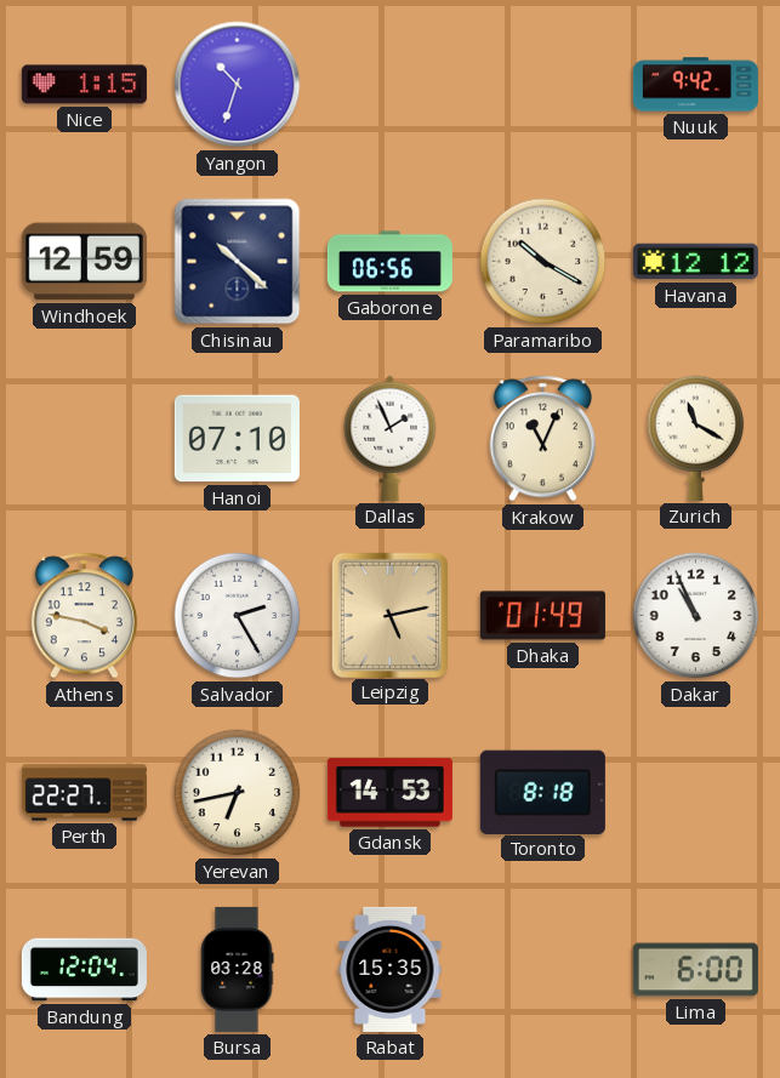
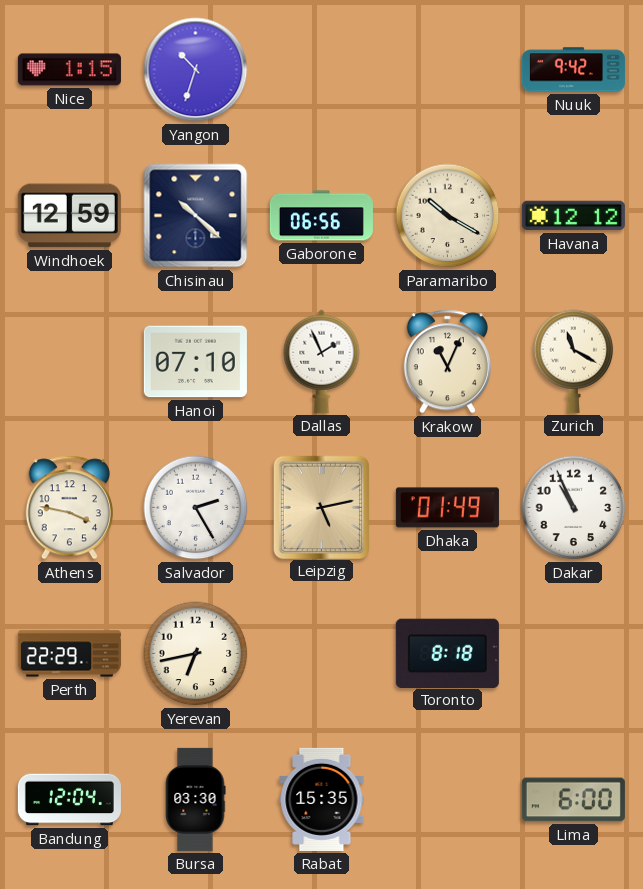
Perth: 22:27 -> 22:29
Gdansk: 14:53 -> none
Bursa: 03:28 -> 03:30
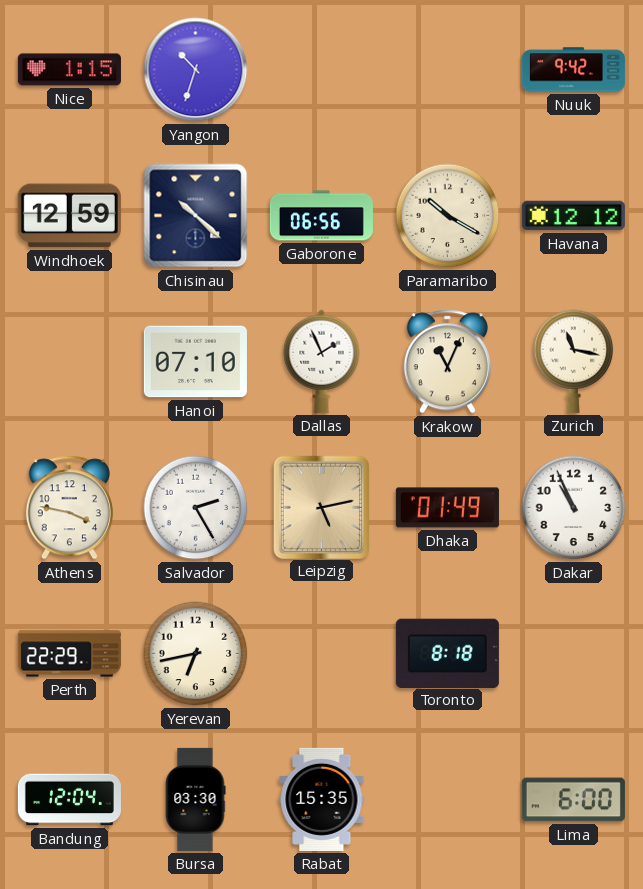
Zurich: 11:20 -> 11:17
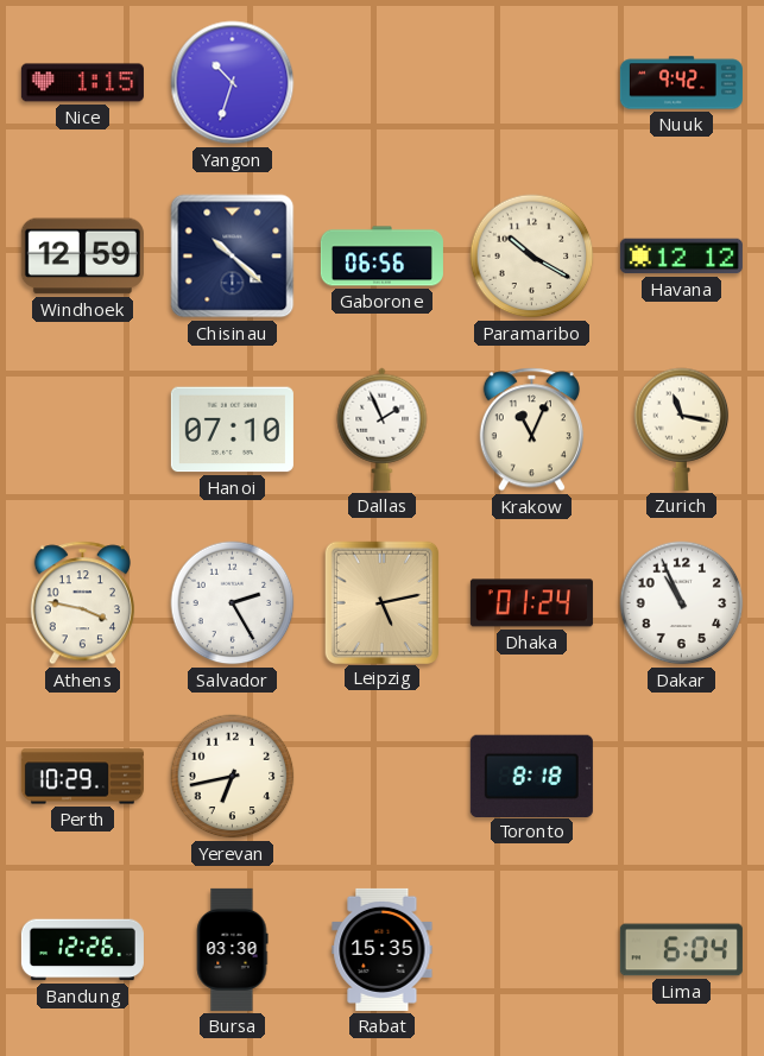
Dhaka: 01:49 -> 01:24
Perth: 22:29 -> 10:29
Bandung: 12:04 -> 12:26
Lima: 6:00 -> 6:04
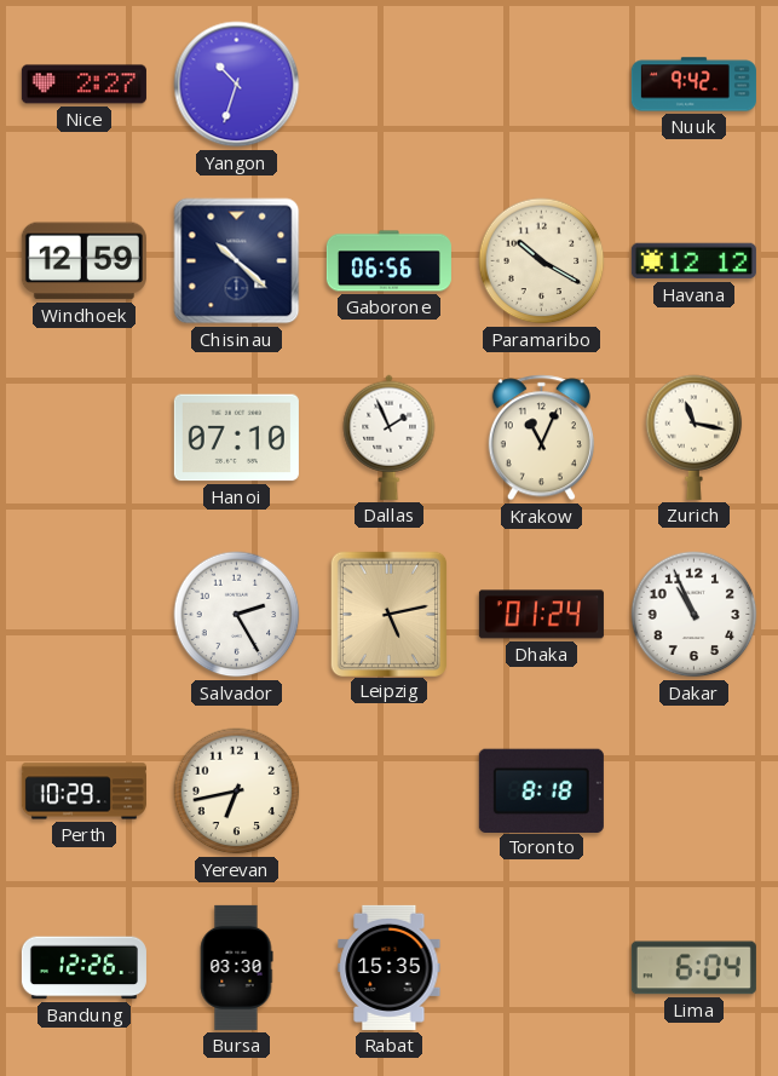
Nice: 1:15 -> 2:27
Athens: 3:47 -> none
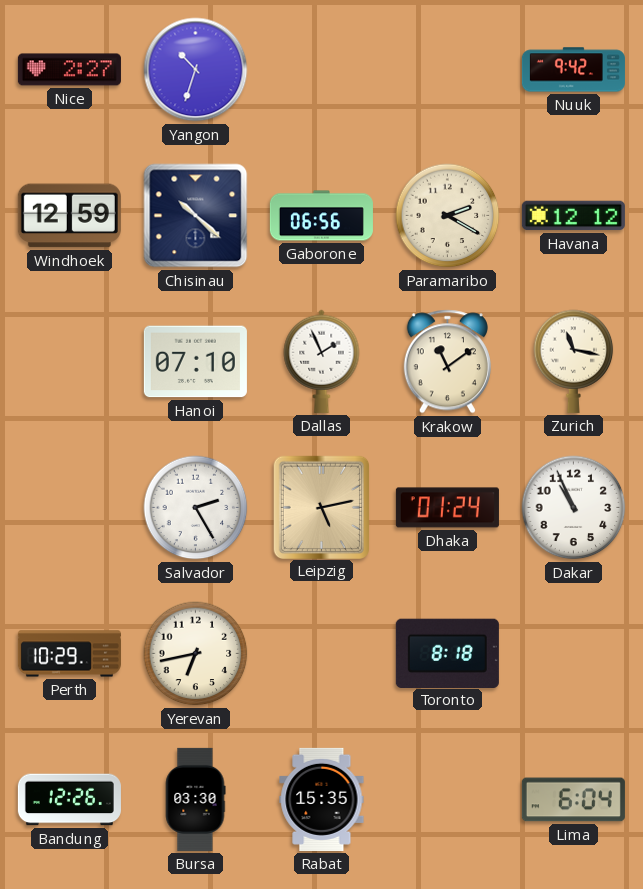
Paramaribo: 10:20 -> 2:20
Krakow: 11:04 -> 11:09
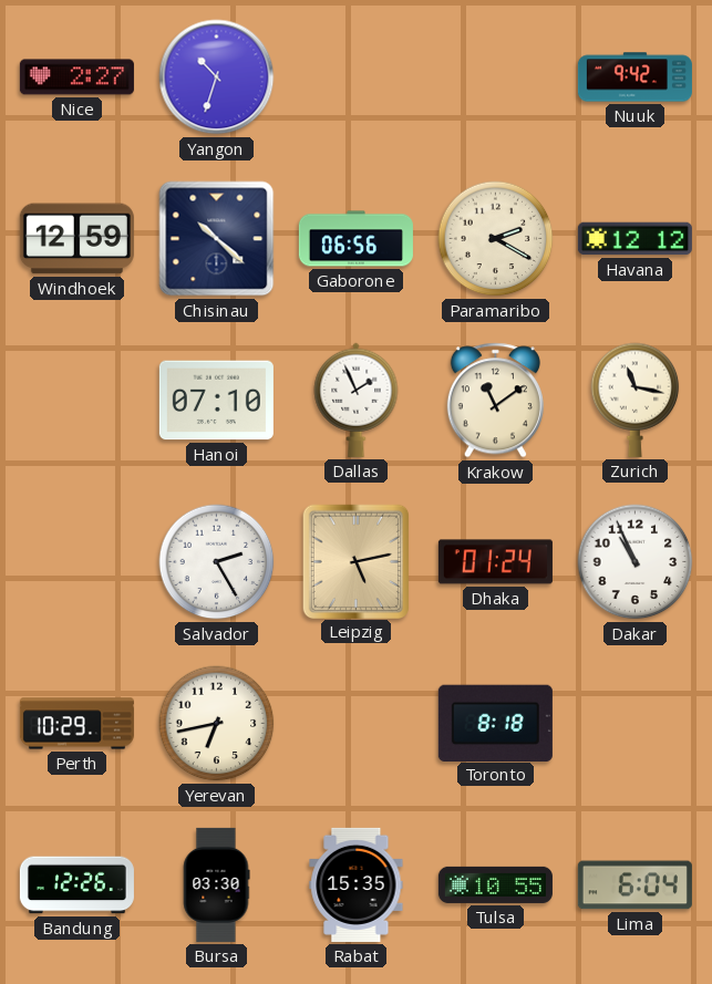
Tulsa: none -> 10:55
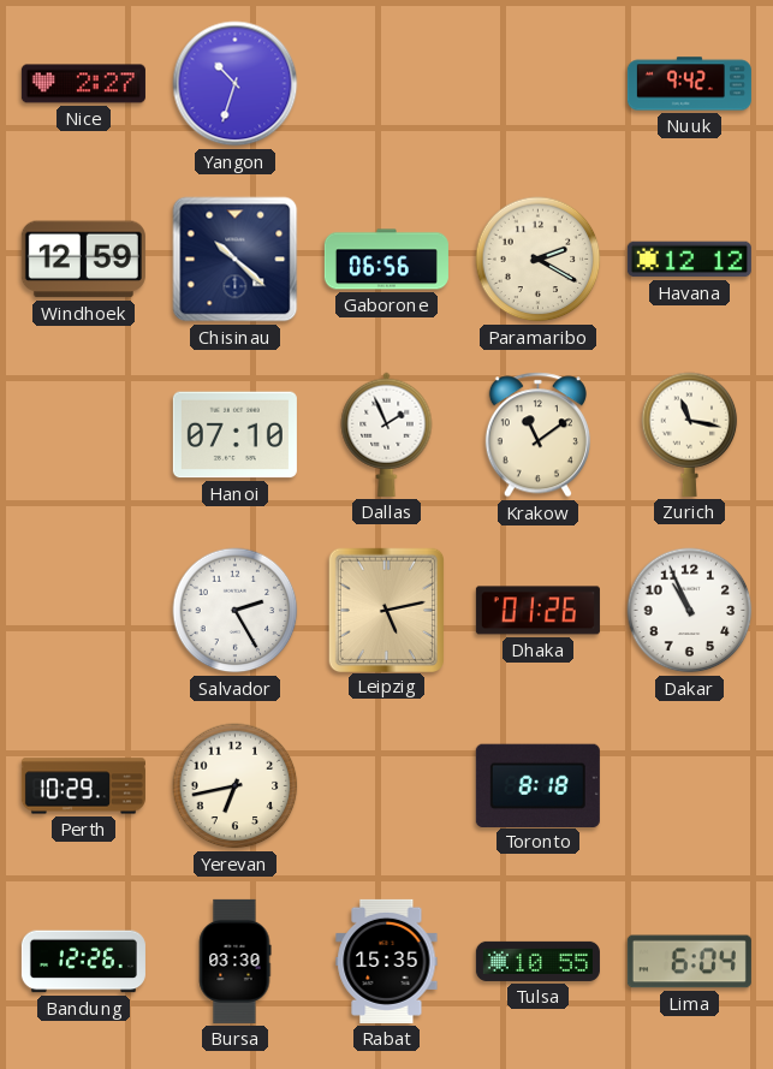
Dhaka: 01:24 -> 01:26
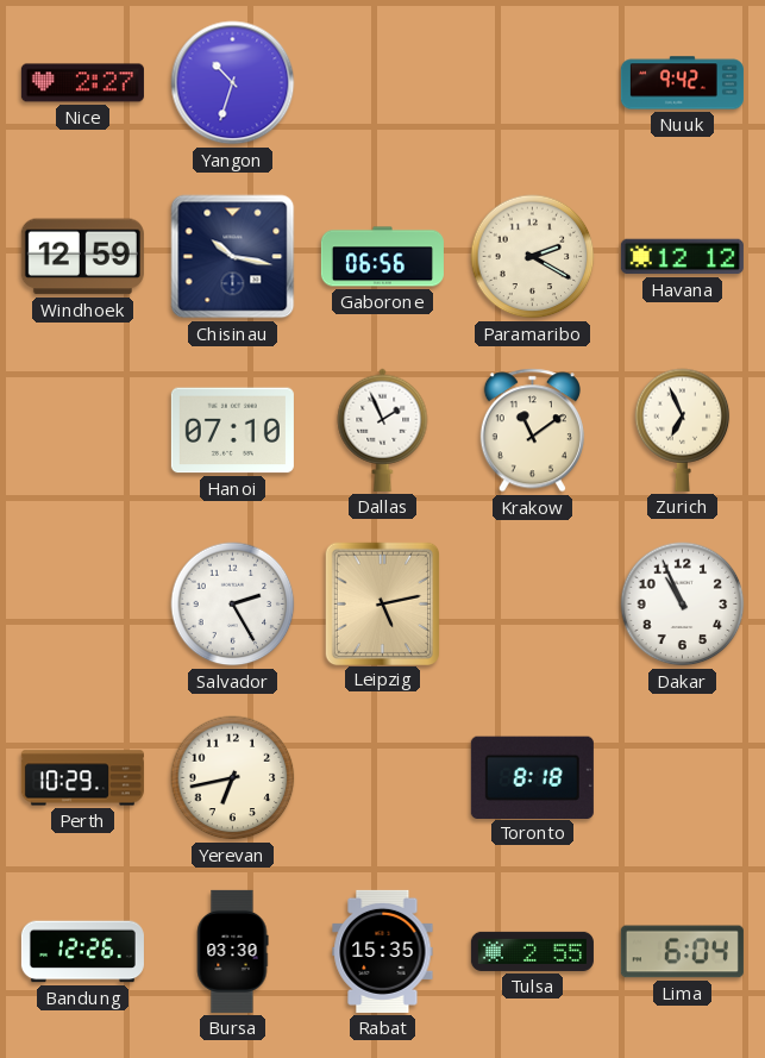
Chisinau: 10:22 -> 10:17
Zurich: 11:17 -> 6:56
Dhaka: 01:26 -> none
Tulsa: 10:55 -> 2:55
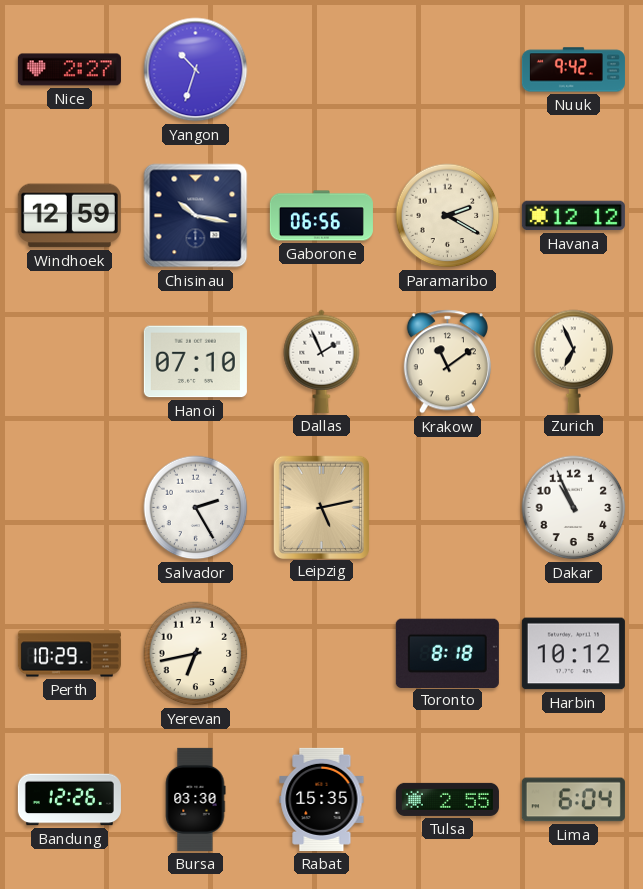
Harbin: none -> 10:12
